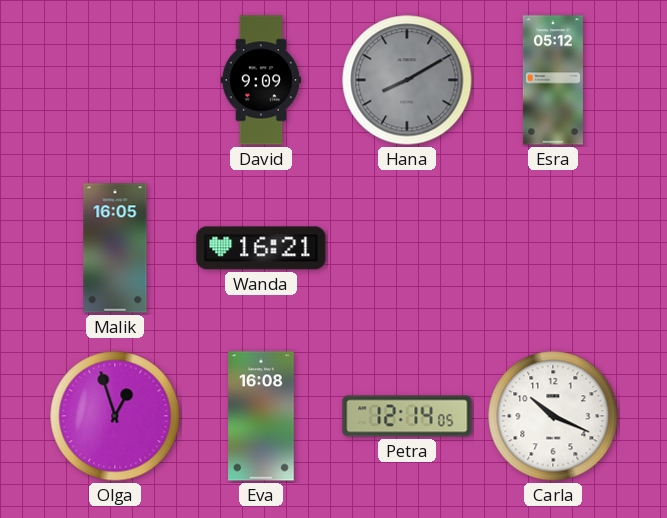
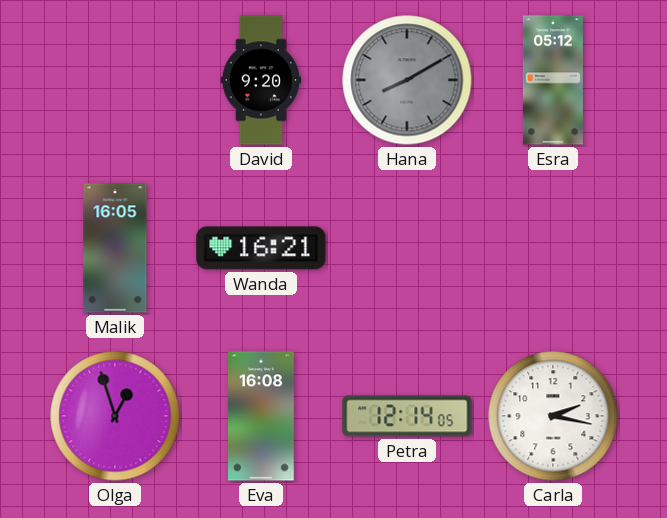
David: 9:09 -> 9:20
Carla: 10:19 -> 2:17
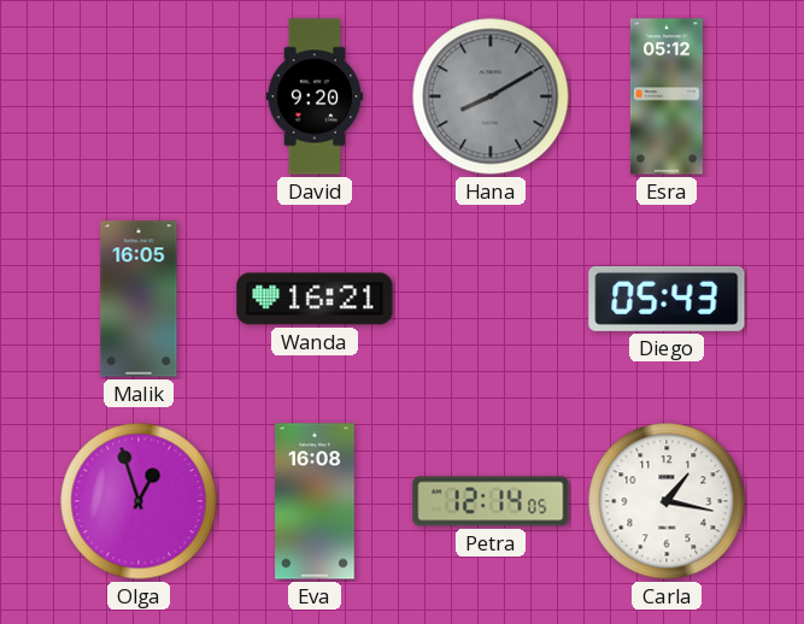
Diego: none -> 05:43
Carla: 2:17 -> 1:17
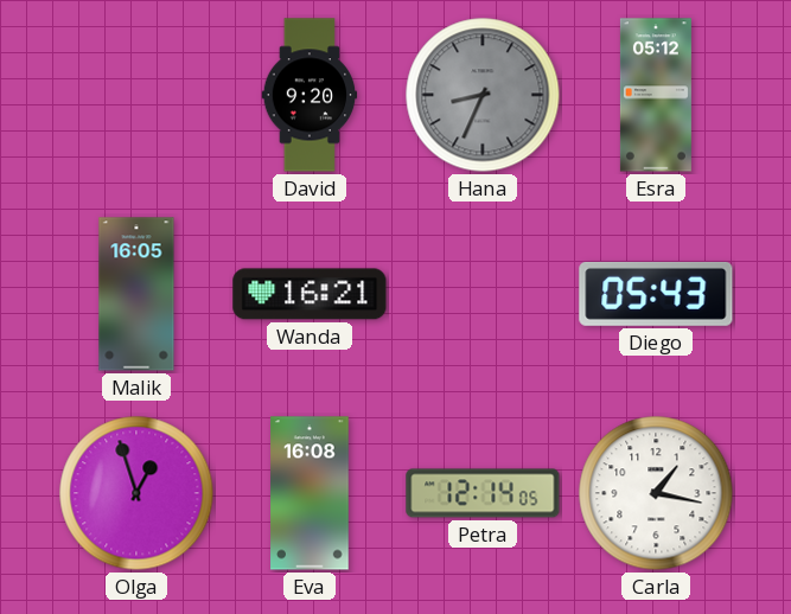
Hana: 8:10 -> 8:34
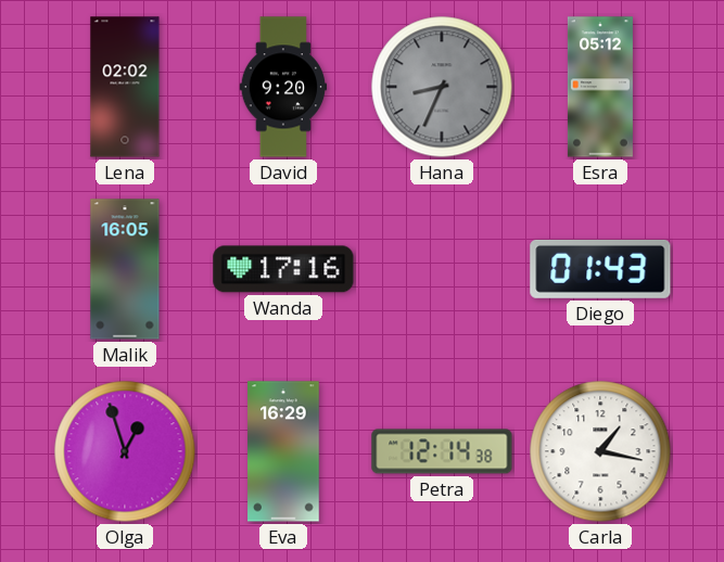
Lena: none -> 02:02
Wanda: 16:21 -> 17:16
Diego: 05:43 -> 01:43
Eva: 16:08 -> 16:29
Petra: 12:14:05 -> 12:14:38
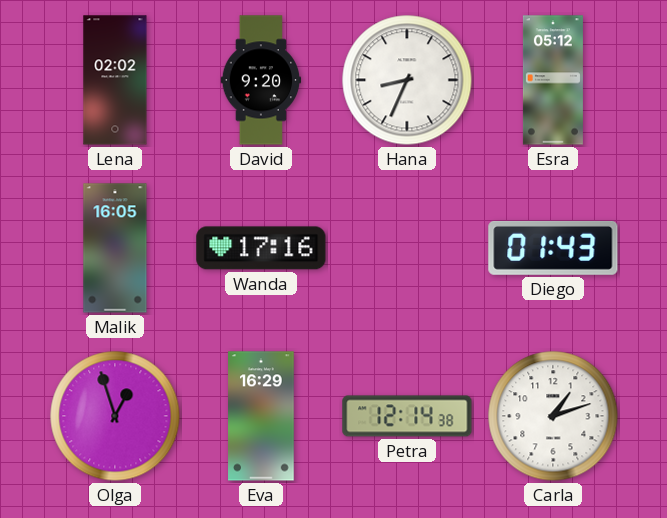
Hana dial: grey -> white
Carla: 1:17 -> 1:12
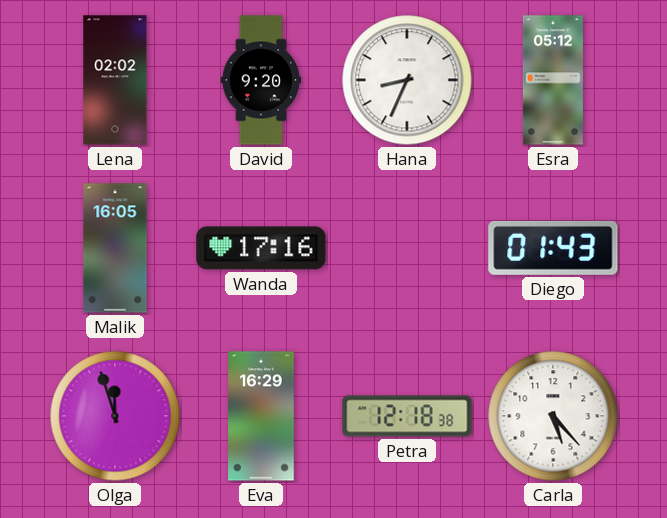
Olga: 12:57 -> 11:57
Petra: 12:14 -> 12:18
Carla: 1:12 -> 5:23
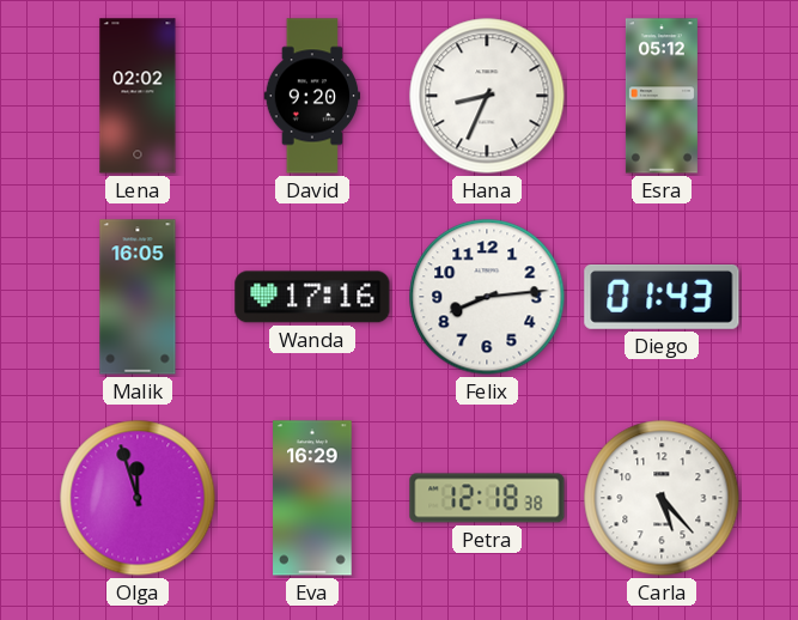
Felix: none -> 8:14
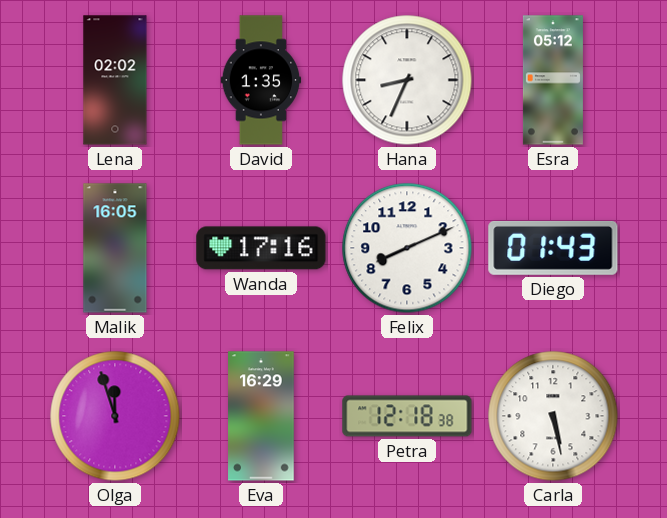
David: 9:20 -> 1:35
Felix: 8:14 -> 8:11
Carla: 5:23 -> 5:28
